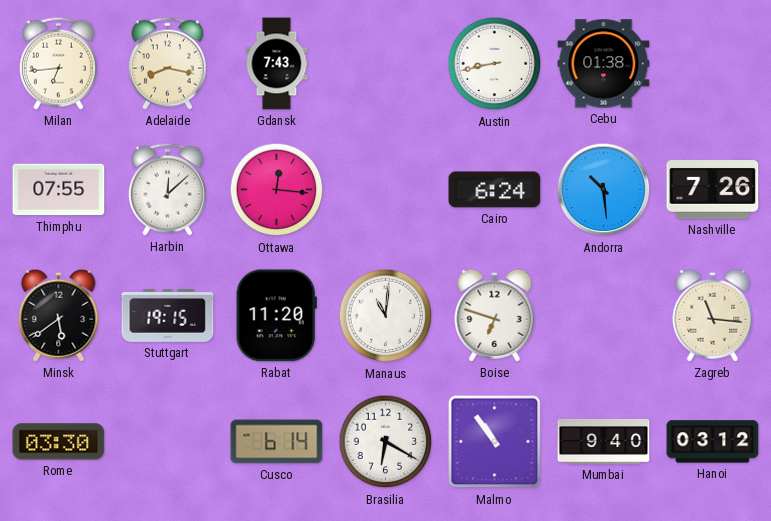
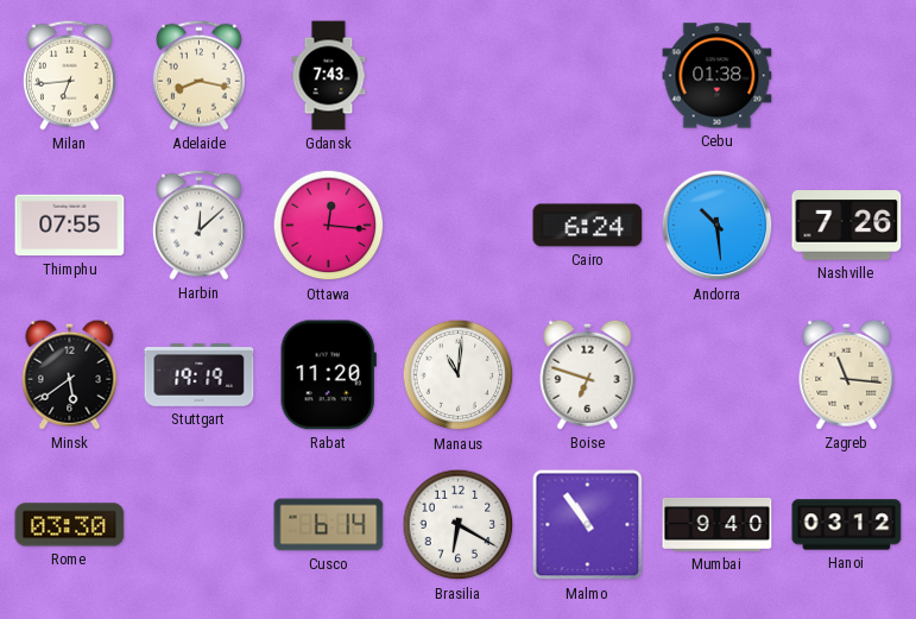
Austin: 8:43 -> none
Stuttgart: 19:15 -> 19:19
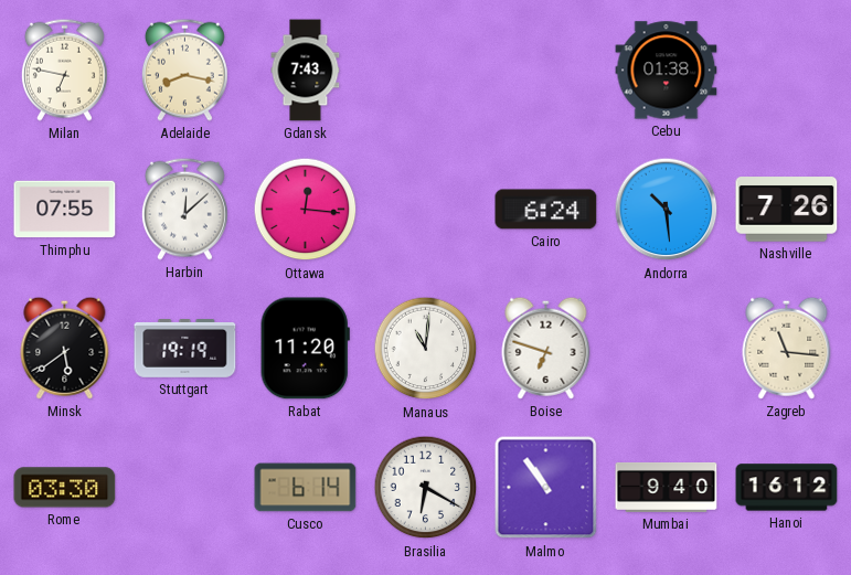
Milan: 6:44 -> 6:47
Hanoi: 03:12 -> 16:12
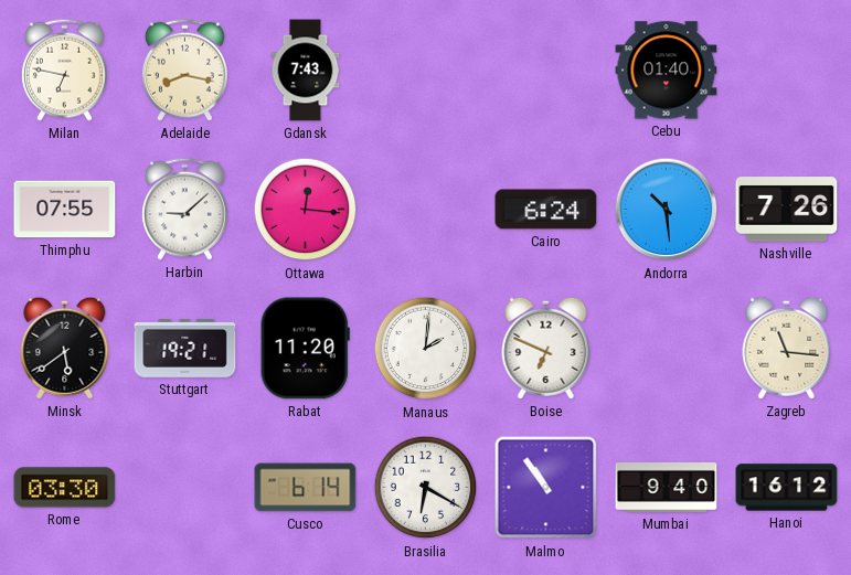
Cebu: 01:38 -> 01:40
Harbin: 12:08 -> 9:08
Stuttgart: 19:19 -> 19:21
Manaus: 11:01 -> 2:01
Boise: 6:48 -> 6:49
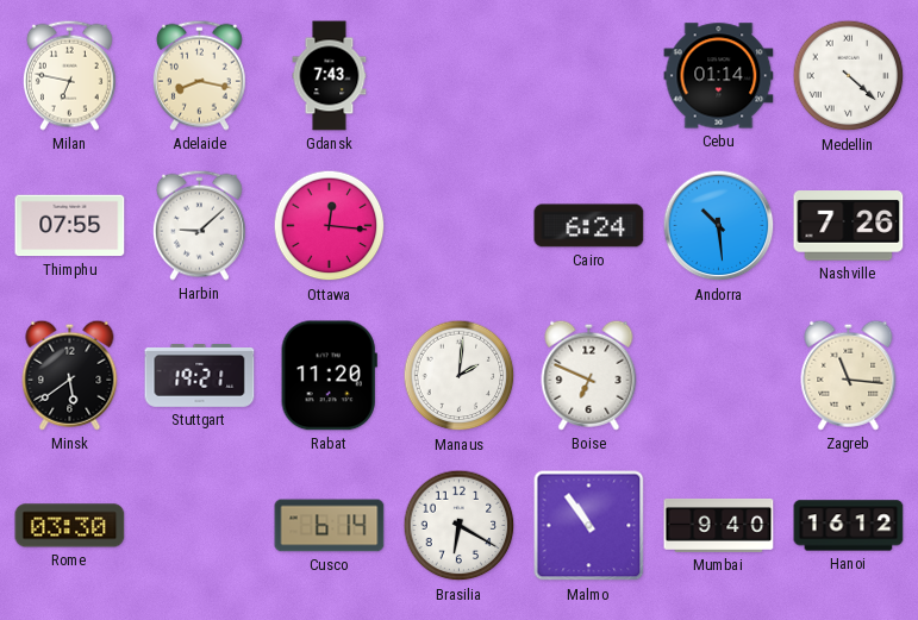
Cebu: 01:40 -> 01:14
Medellin: none -> 4:22
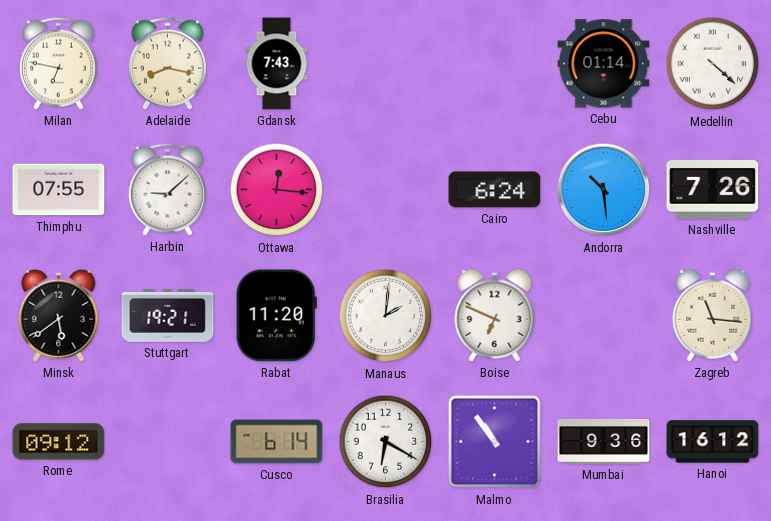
Rome: 03:30 -> 09:12
Mumbai: 9:40 -> 9:36
